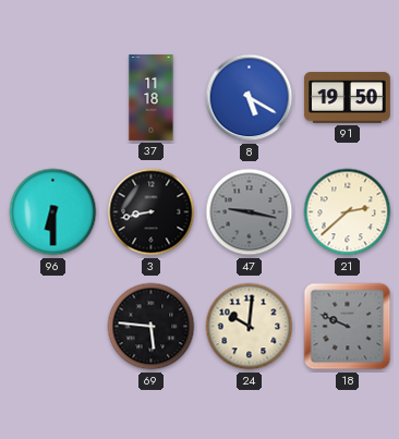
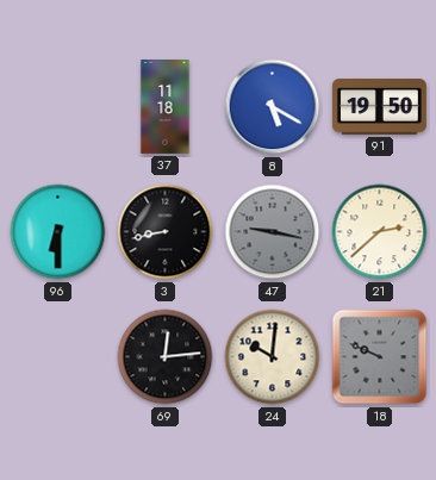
69: 5:46 -> 12:14
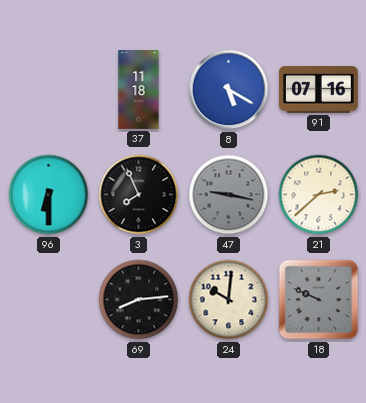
91: 19:50 -> 07:16
3: 8:43 -> 7:56
69: 12:14 -> 8:14
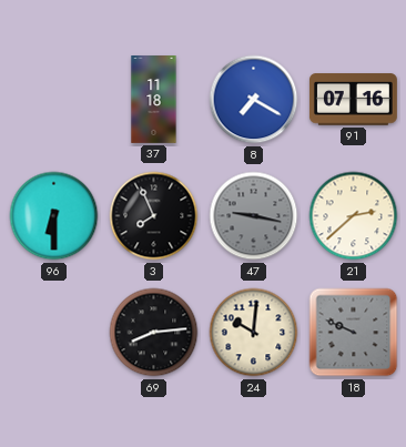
8: 5:20 -> 7:20
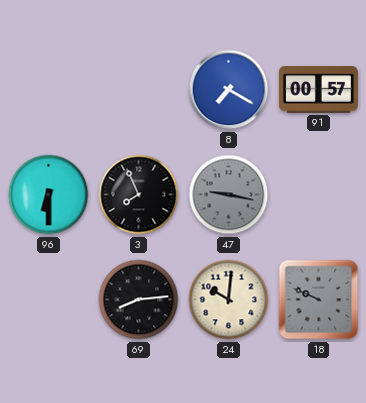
37: 11:18 -> none
91: 07:16 -> 00:57
21: 2:38 -> none
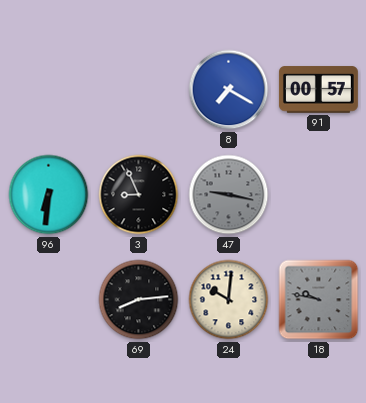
96: 6:30 -> 6:31
3: 7:56 -> 8:56
18: 9:49 -> 9:47
